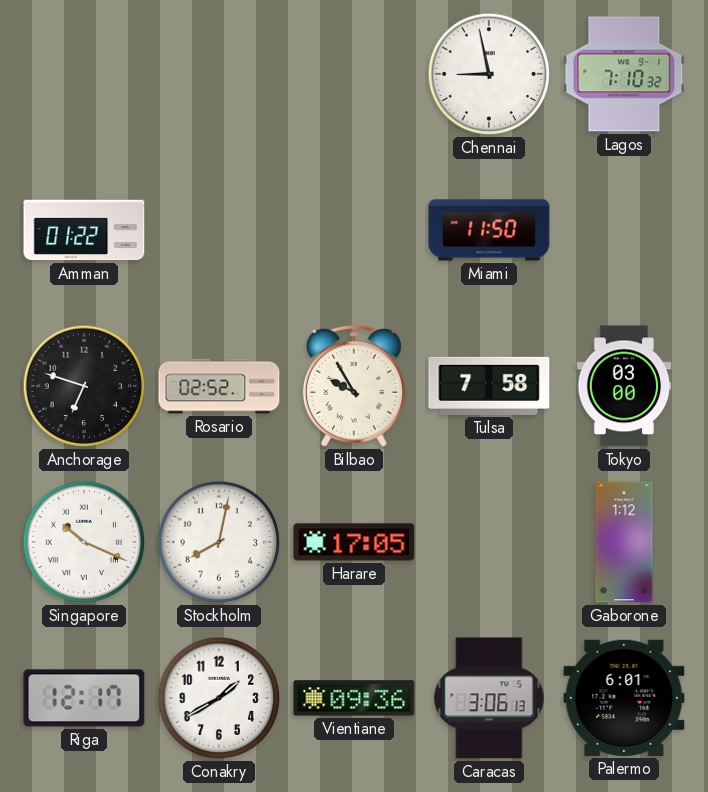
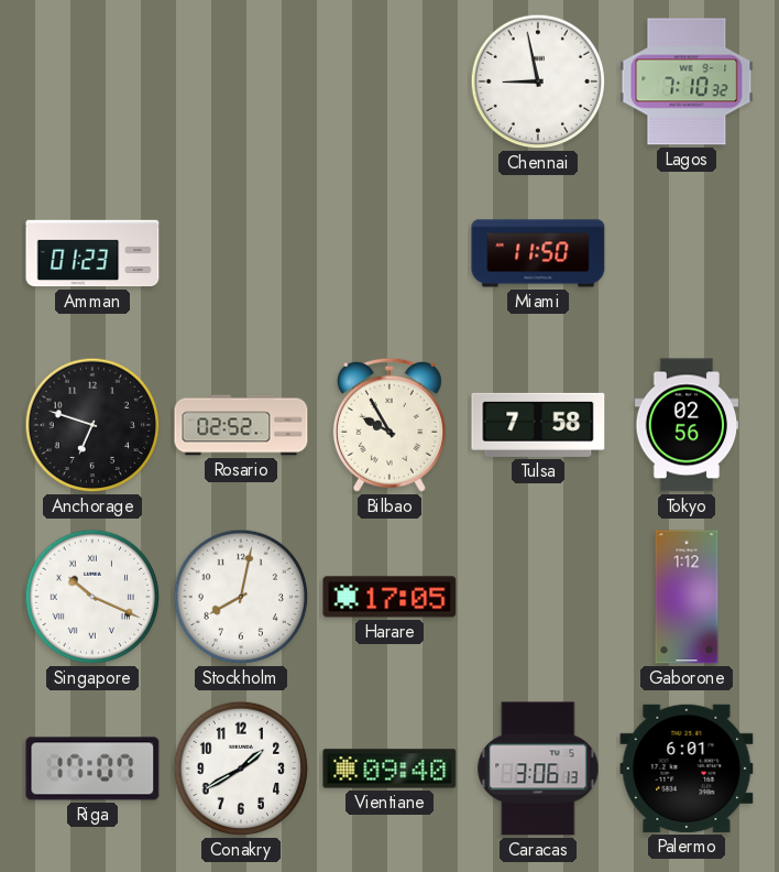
Amman: 01:22 -> 01:23
Tokyo: 03:00 -> 02:56
Riga: 12:17 -> 17:07
Vientiane: 09:36 -> 09:40
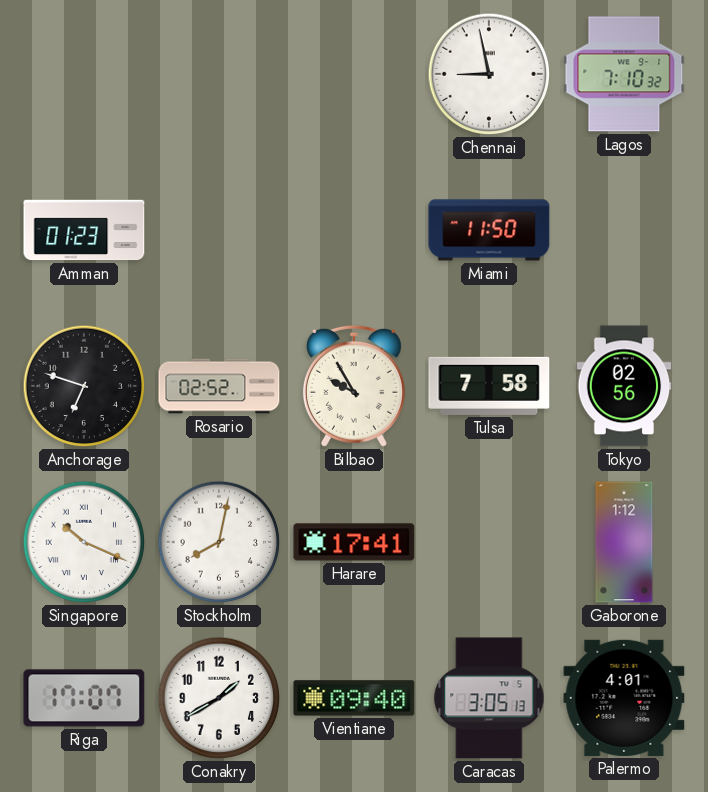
Harare: 17:05 -> 17:41
Caracas: 3:06 -> 3:05
Palermo: 6:01 -> 4:01
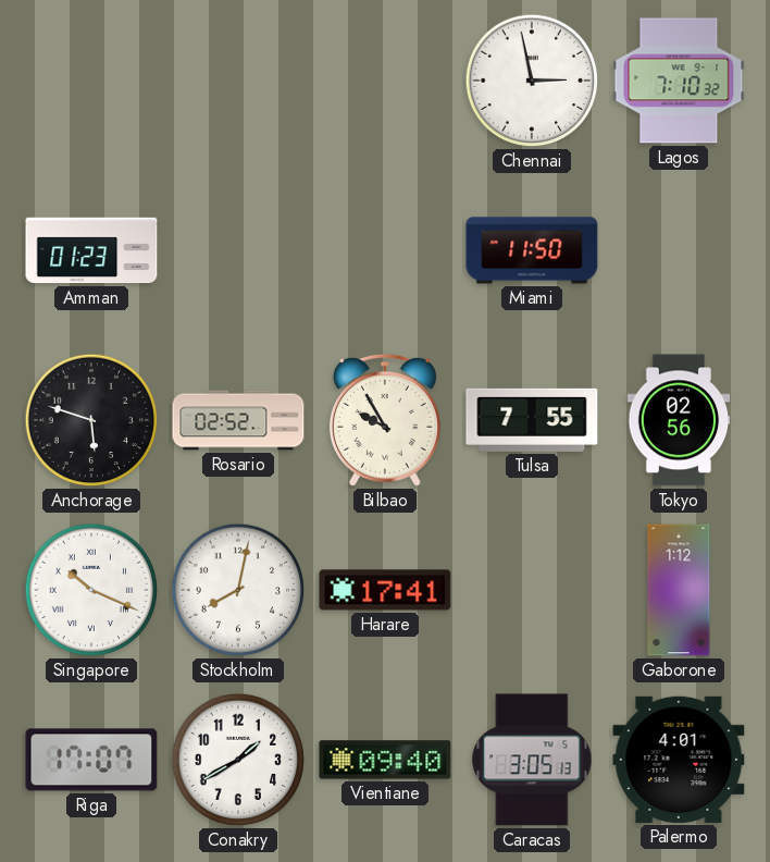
Chennai: 8:58 -> 2:58
Anchorage: 6:48 -> 5:48
Tulsa: 7:58 -> 7:55
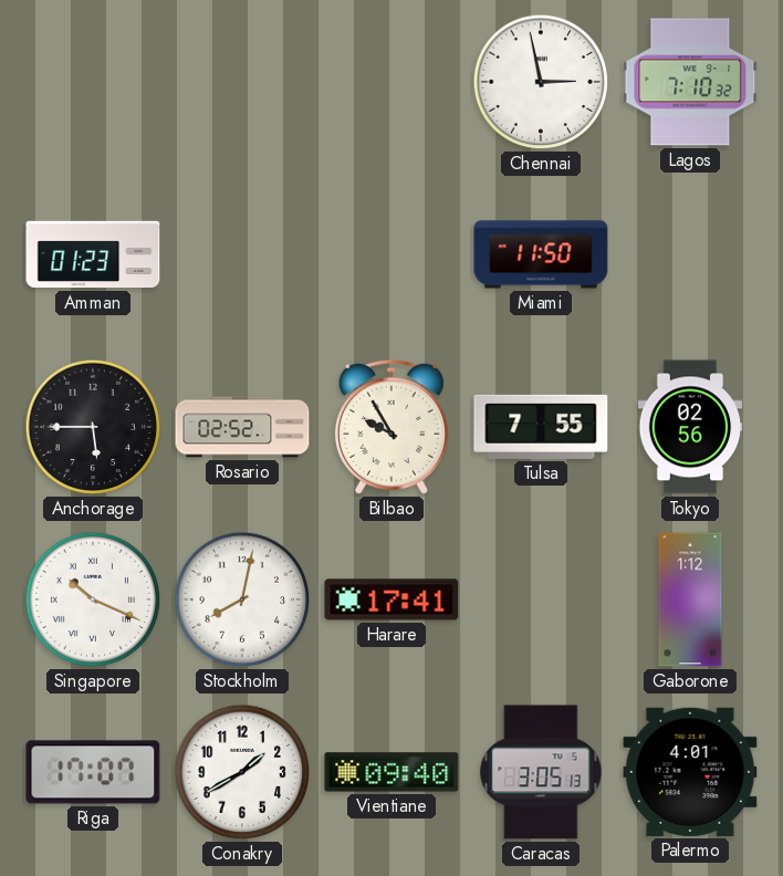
Anchorage: 5:48 -> 5:45
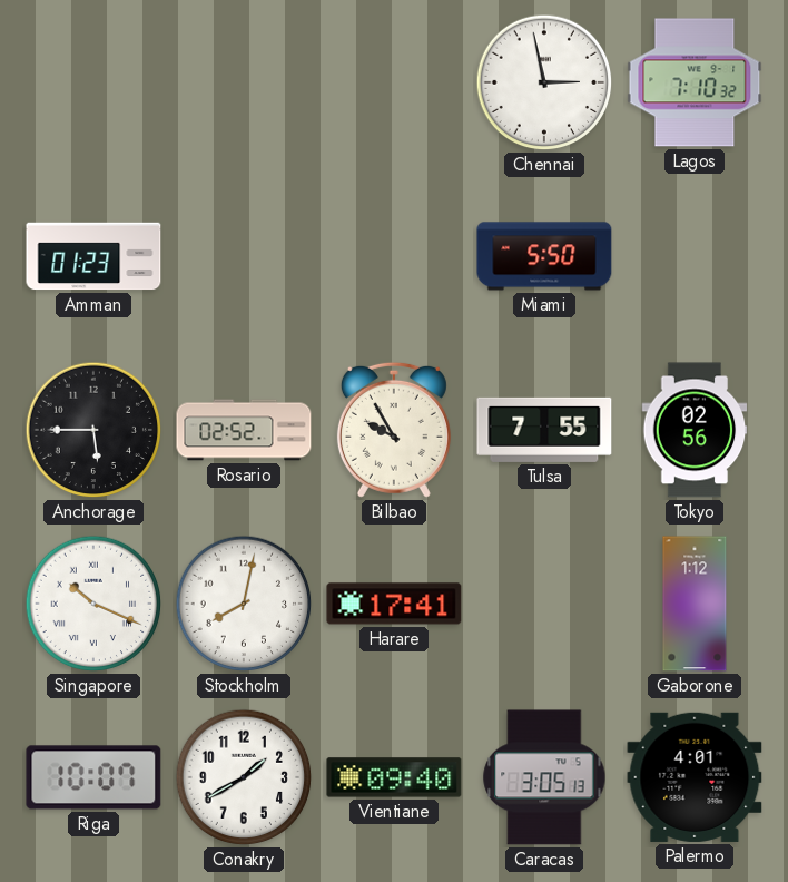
Miami: 11:50 -> 5:50
Riga: 17:07 -> 10:07
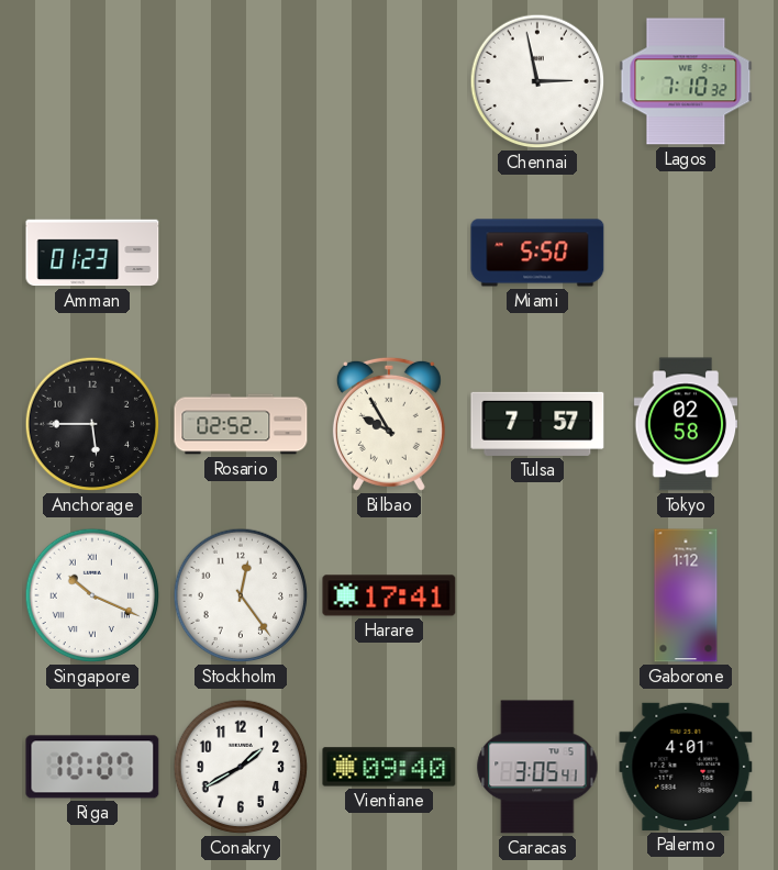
Tulsa: 7:55 -> 7:57
Tokyo: 02:56 -> 02:58
Stockholm: 8:02 -> 12:24
Caracas: 3:05:13 -> 3:05:41
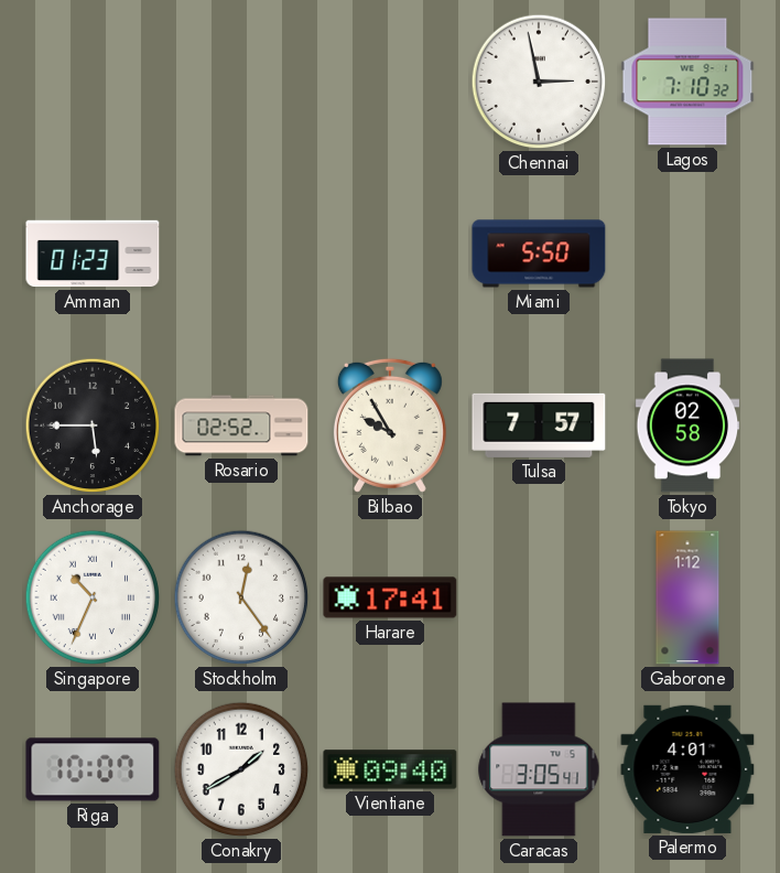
Singapore: 10:19 -> 10:34
